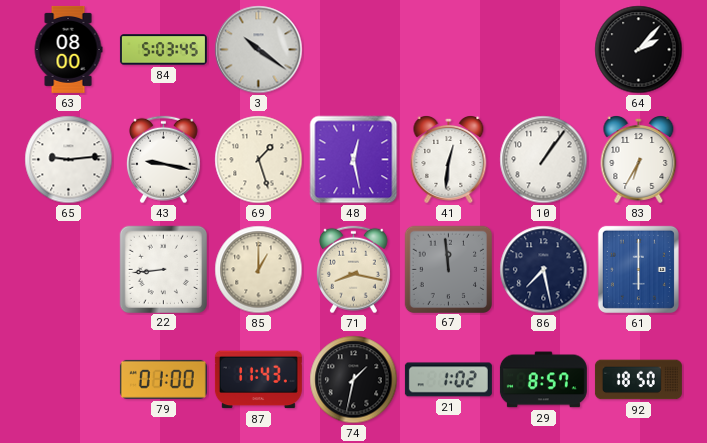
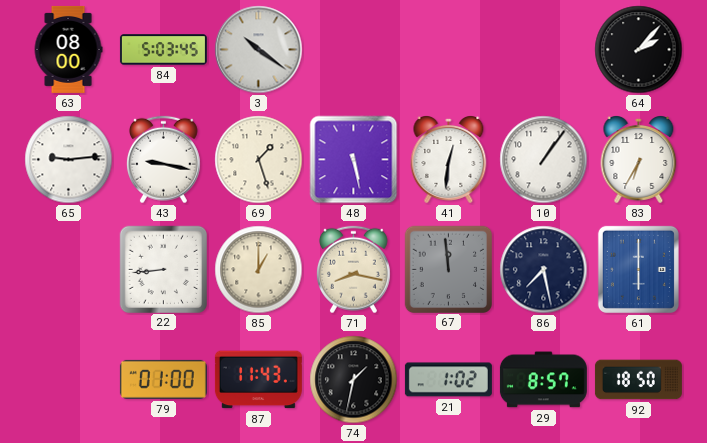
48: 12:28 -> 5:28
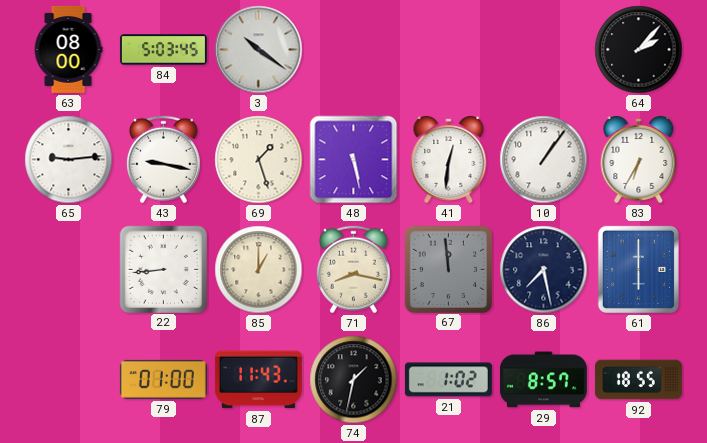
92: 18:50 -> 18:55
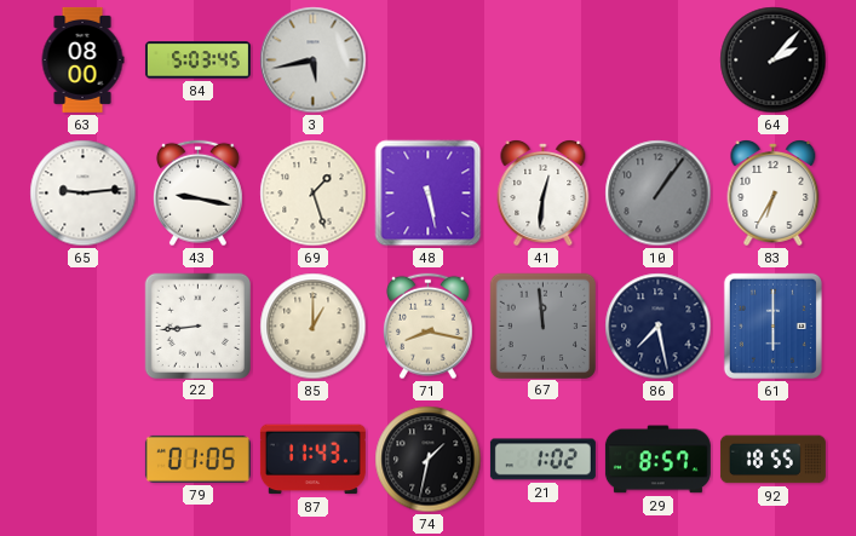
3: 10:21 -> 5:43
10 dial: white -> grey
79: 01:00 -> 01:05
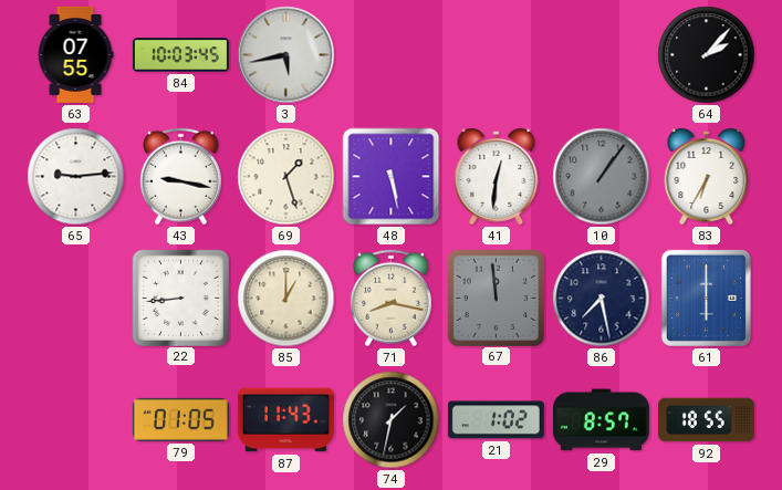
63: 08:00 -> 07:55
84: 5:03 -> 10:03
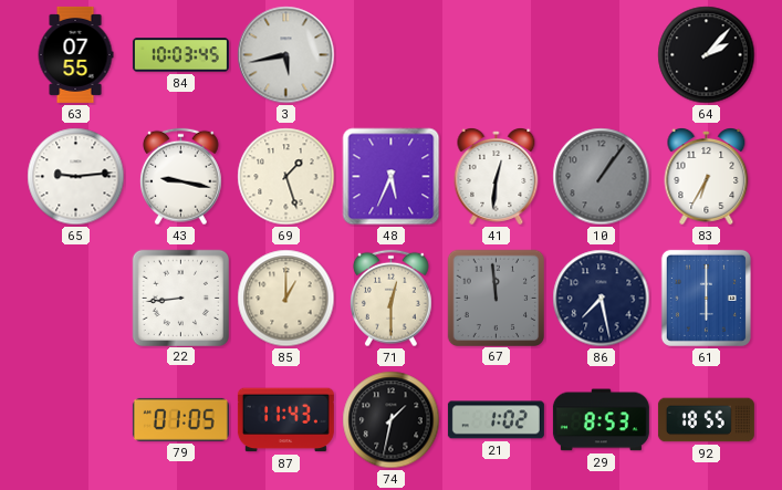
48: 5:28 -> 5:34
71: 8:17 -> 12:30
29: 8:57 -> 8:53
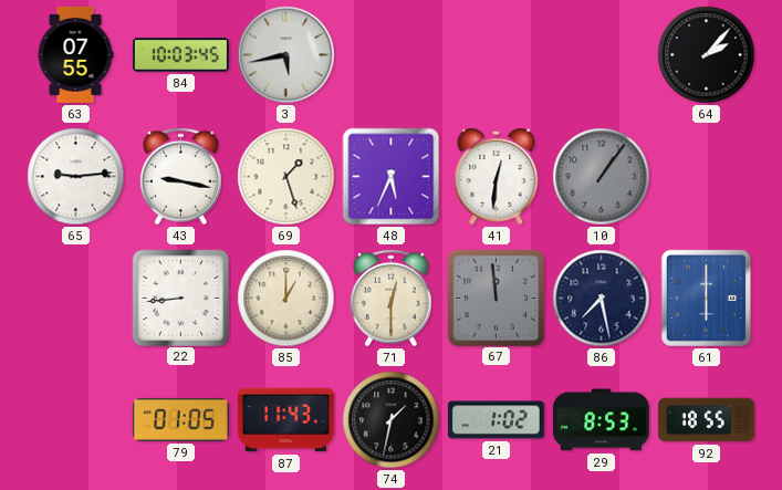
83: 6:35 -> none
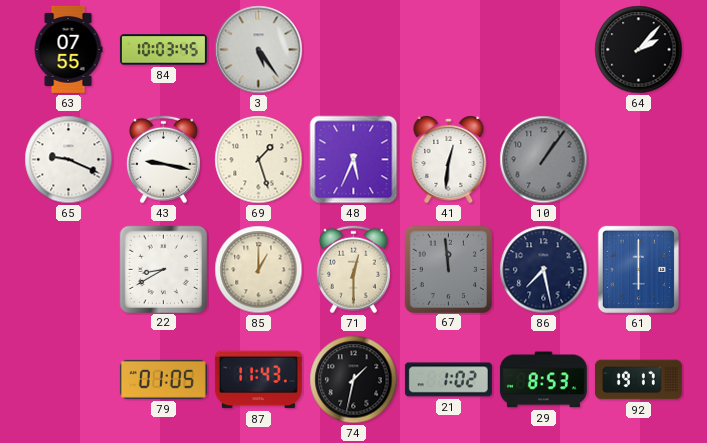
3: 5:43 -> 5:24
65: 9:14 -> 9:19
22: 8:44 -> 8:40
92: 18:55 -> 19:17
